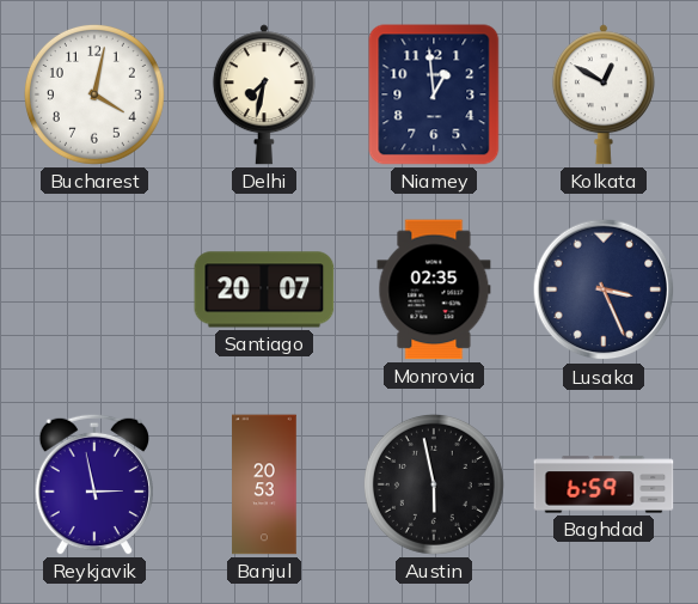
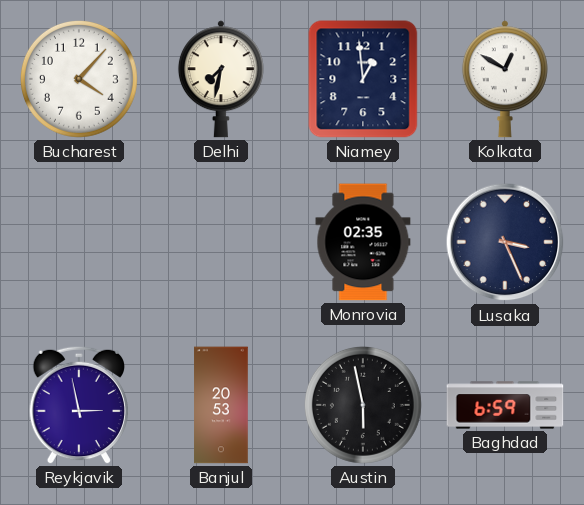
Bucharest: 4:02 -> 4:07
Santiago: 20:07 -> none
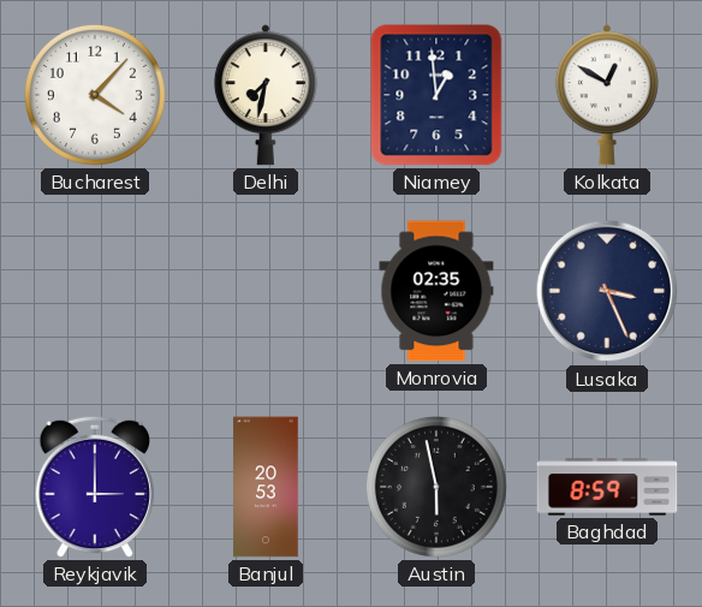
Reykjavik: 2:58 -> 3:00
Baghdad: 6:59 -> 8:59
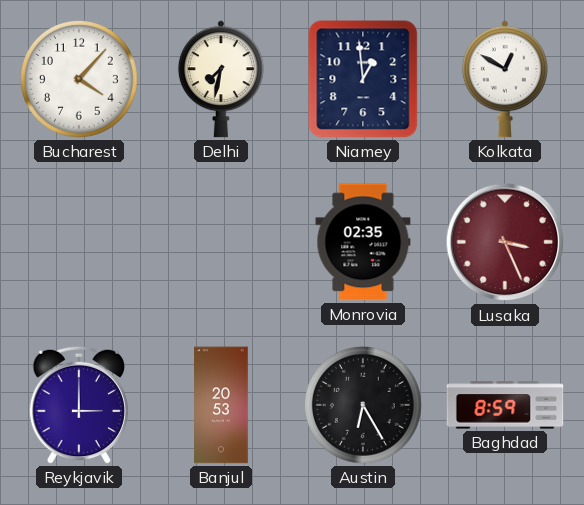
Lusaka dial: navy -> burgundy
Austin: 5:58 -> 6:25
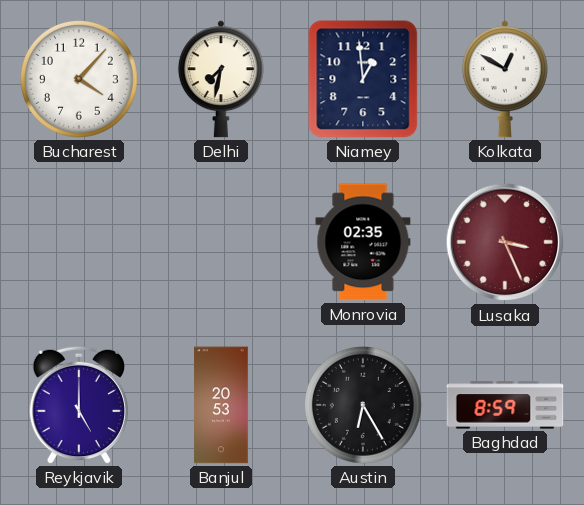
Reykjavik: 3:00 -> 5:00
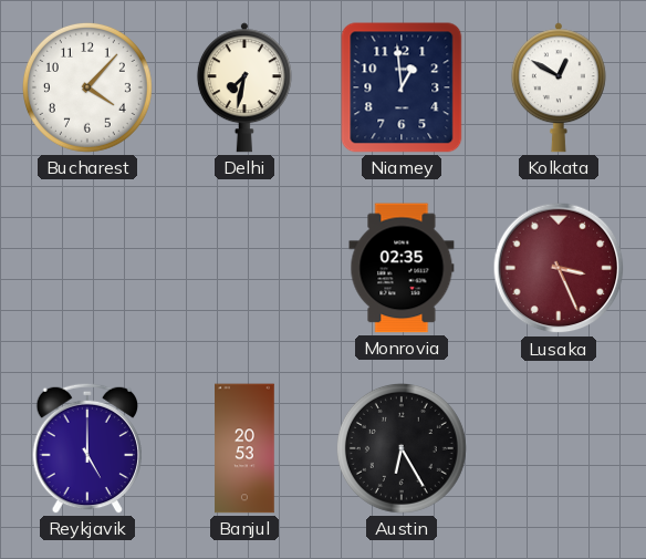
Baghdad: 8:59 -> none
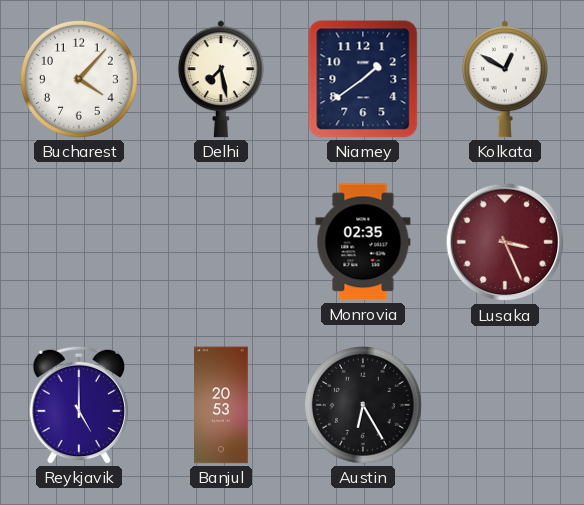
Delhi: 7:32 -> 7:28
Niamey: 12:59 -> 1:39
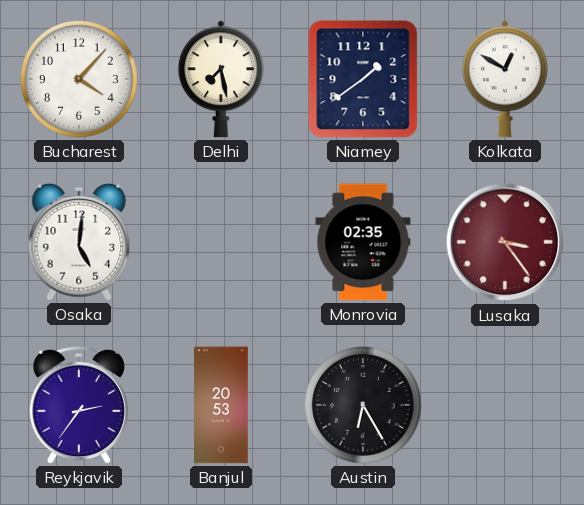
Osaka: none -> 5:01
Lusaka: 3:26 -> 3:24
Reykjavik: 5:00 -> 2:36
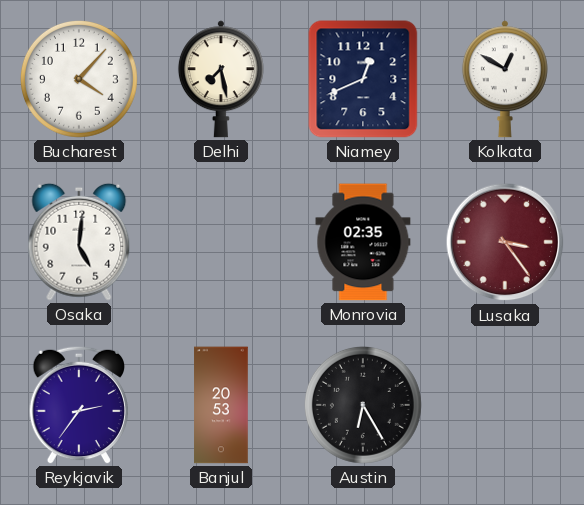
Niamey: 1:39 -> 12:41
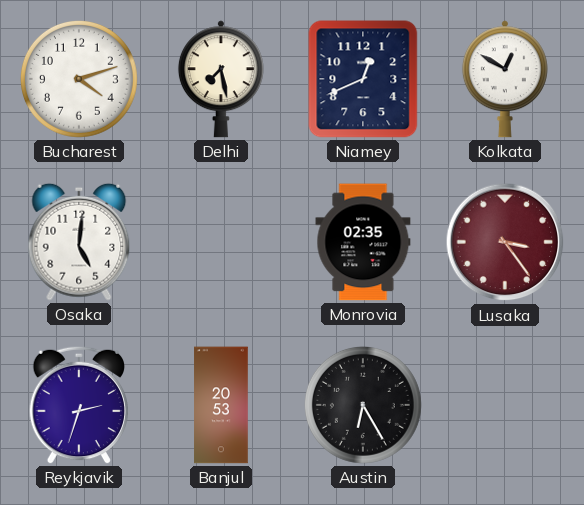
Bucharest: 4:07 -> 4:12
Reykjavik: 2:36 -> 2:33
